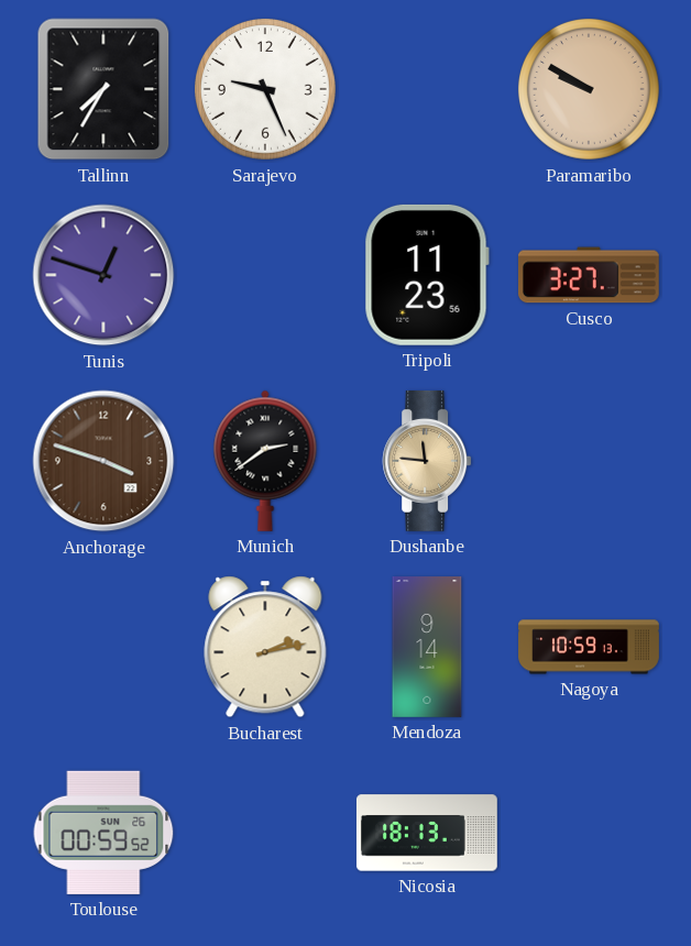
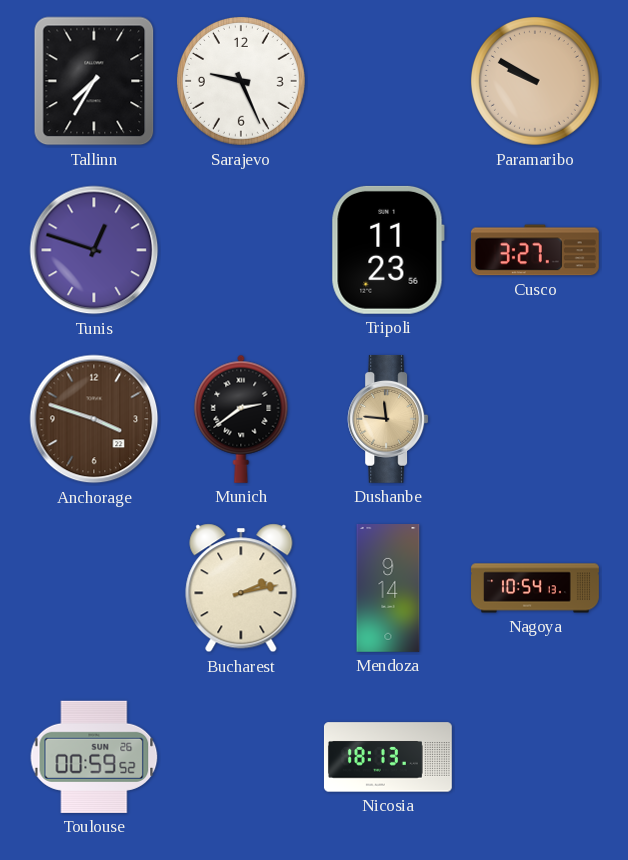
Nagoya: 10:59 -> 10:54
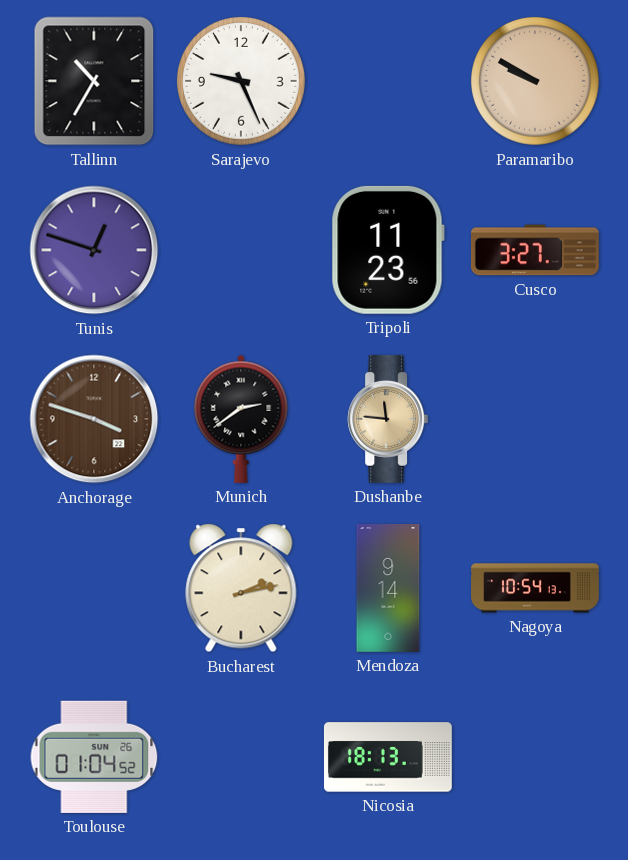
Tallinn: 7:35 -> 10:35
Toulouse: 00:59 -> 01:04
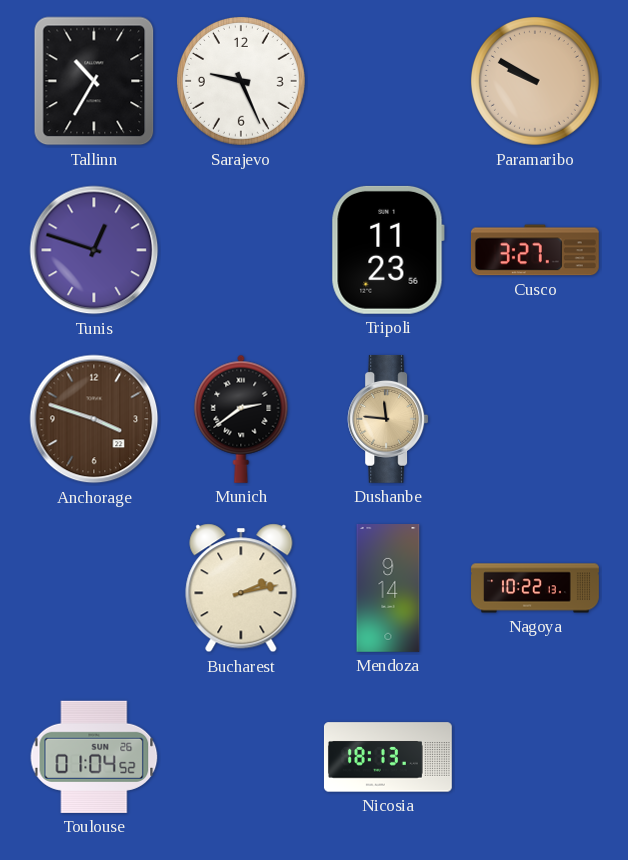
Nagoya: 10:54 -> 10:22
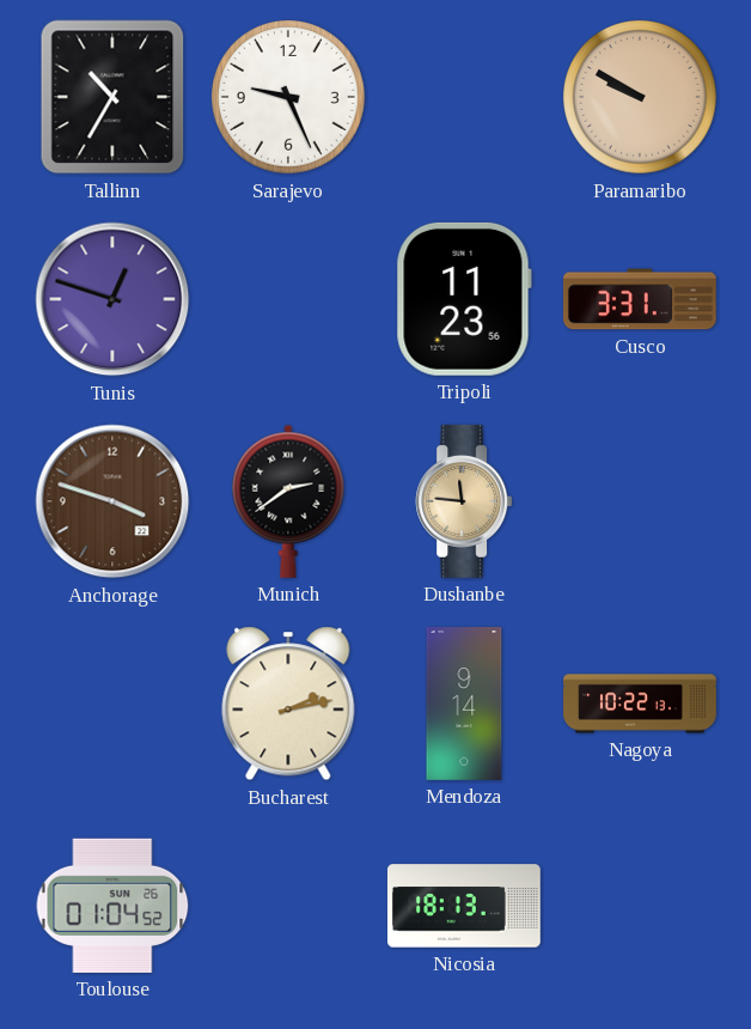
Cusco: 3:27 -> 3:31
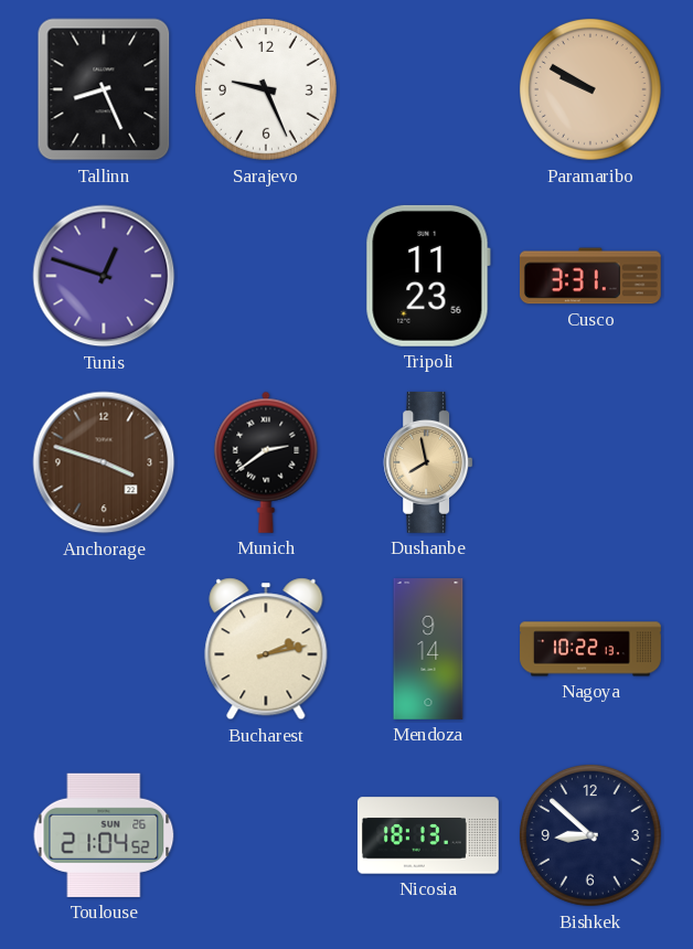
Tallinn: 10:35 -> 8:26
Dushanbe: 11:46 -> 7:58
Toulouse: 01:04 -> 21:04
Bishkek: none -> 8:52
